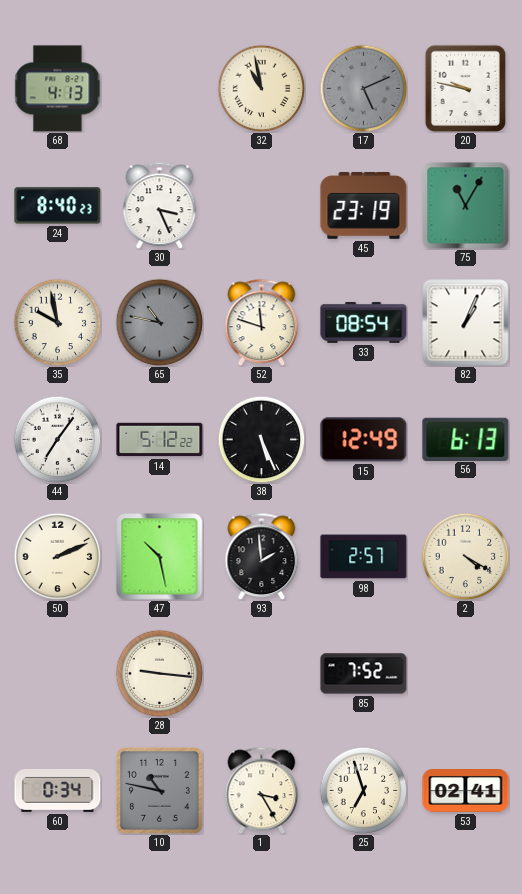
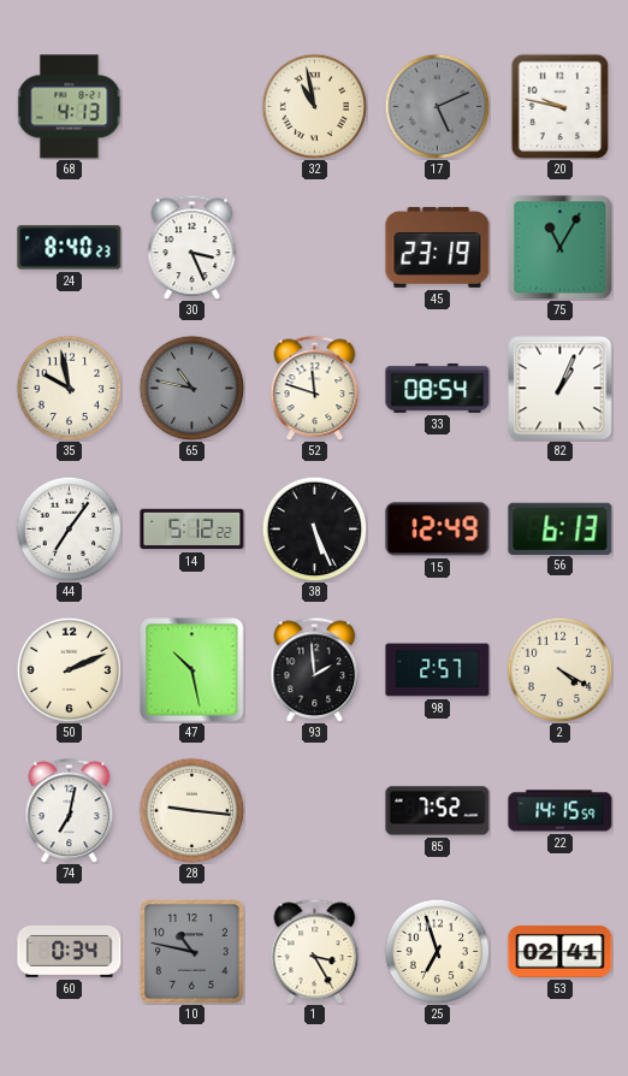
74: none -> 7:02
22: none -> 14:15
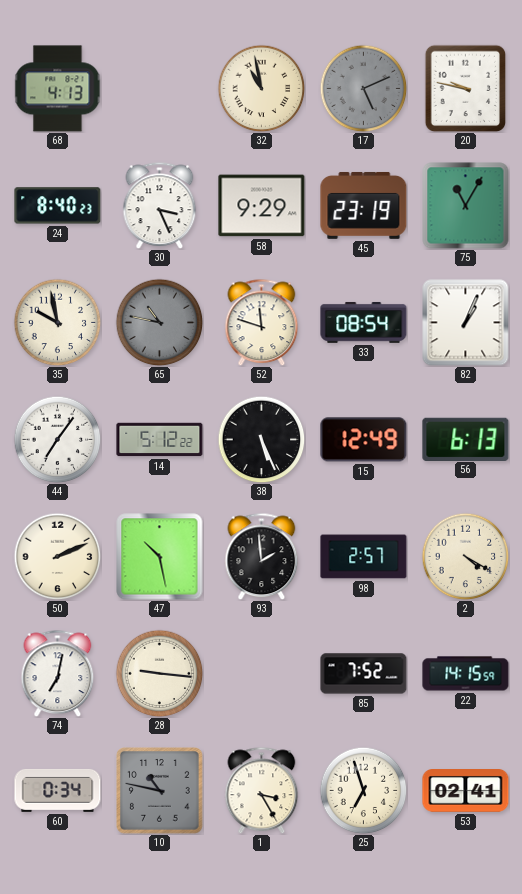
58: none -> 9:29
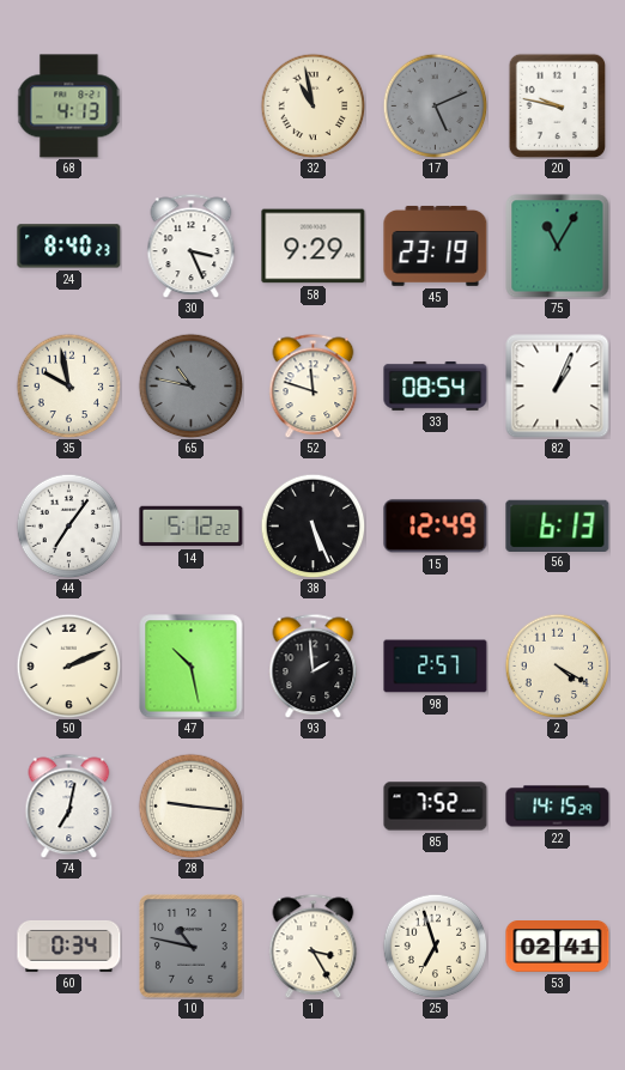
22: 14:15:59 -> 14:15:29
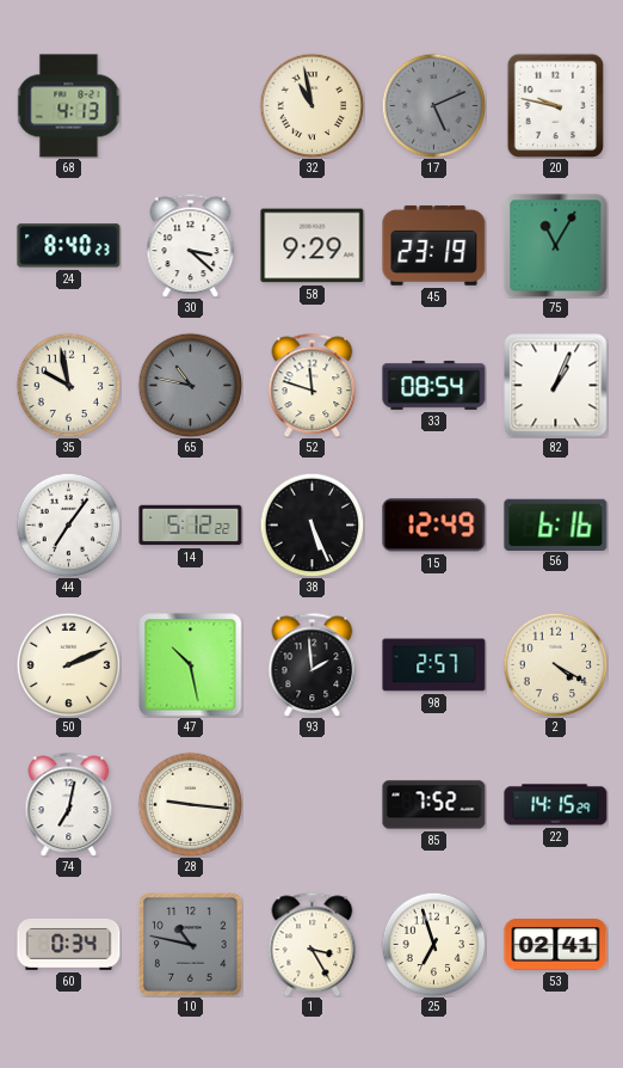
30: 3:26 -> 3:22
56: 6:13 -> 6:16
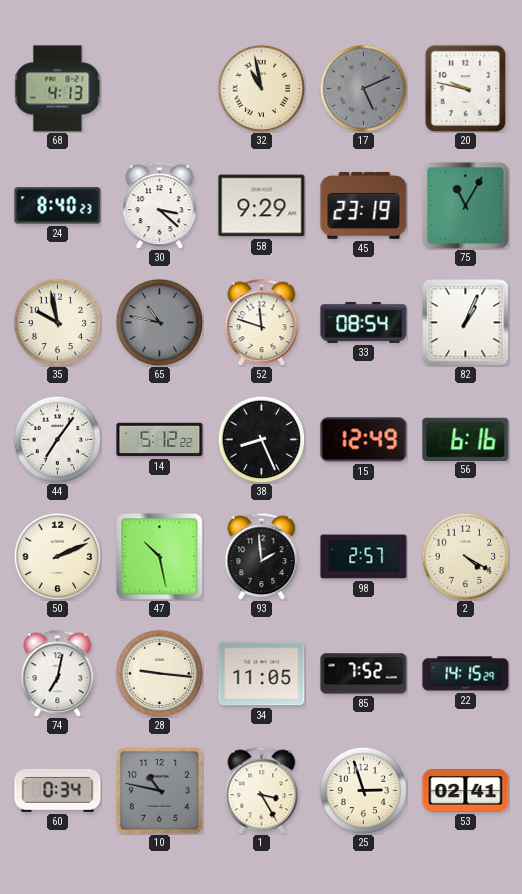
38: 5:26 -> 8:26
34: none -> 11:05
25: 6:57 -> 2:57
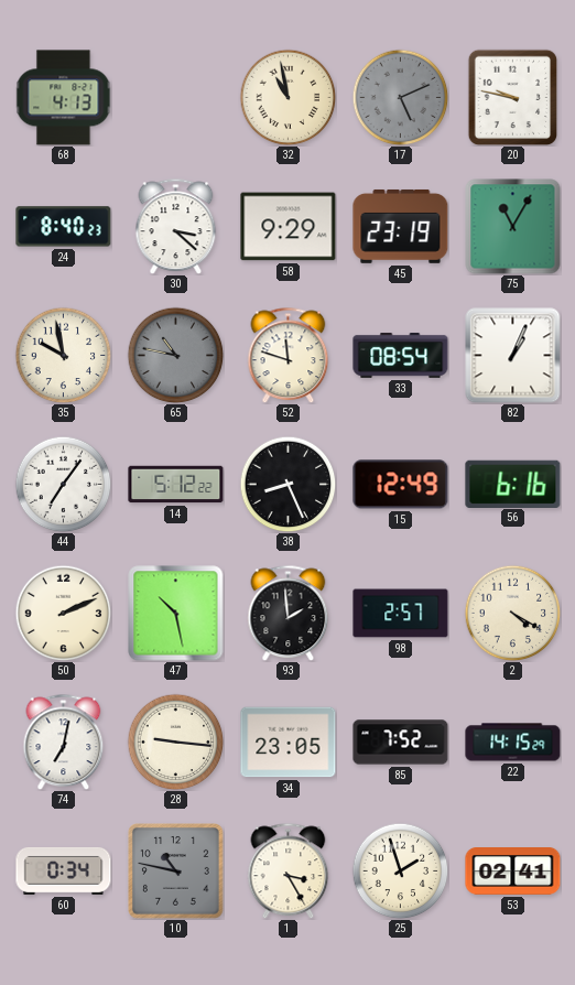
34: 11:05 -> 23:05
25: 2:57 -> 1:57
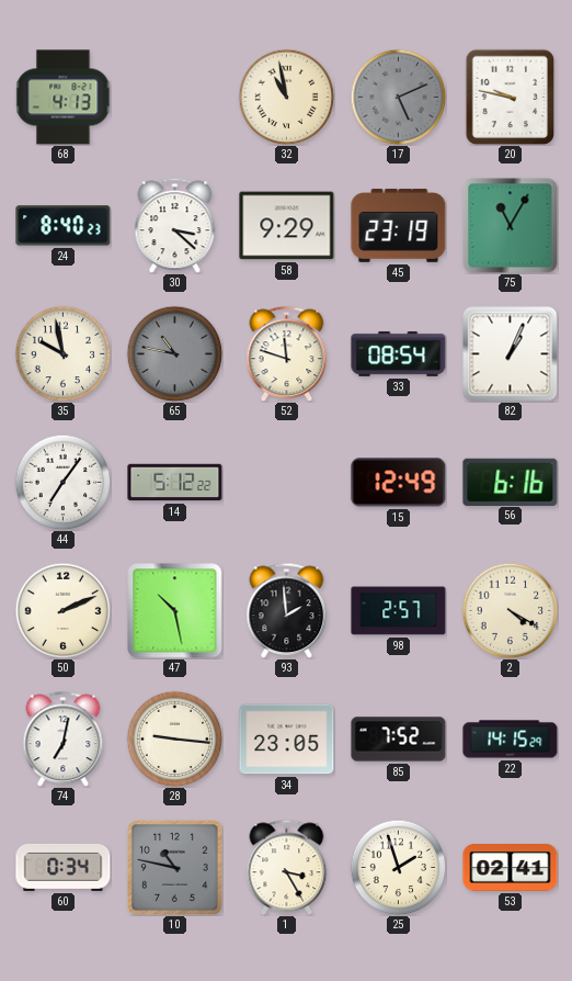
38: 8:26 -> none
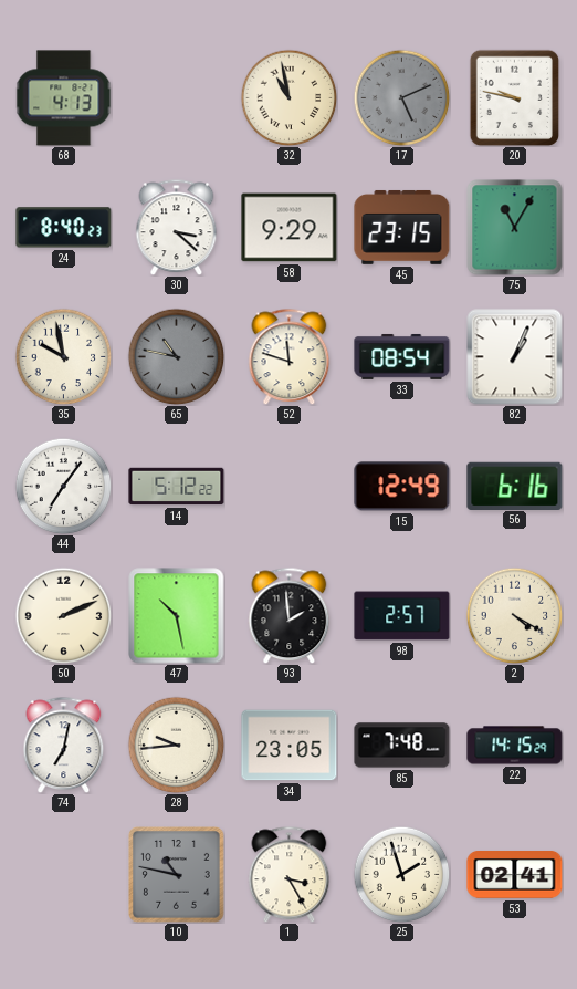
45: 23:19 -> 23:15
28: 9:16 -> 9:44
85: 7:52 -> 7:48
60: 0:34 -> none
